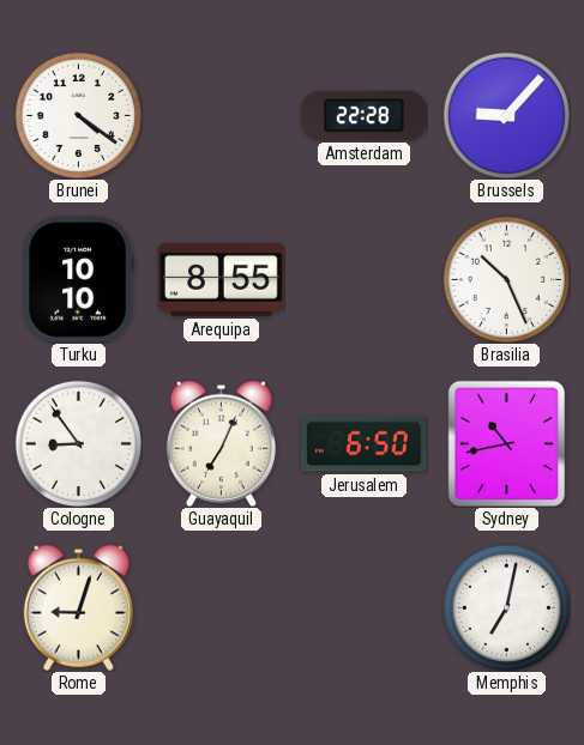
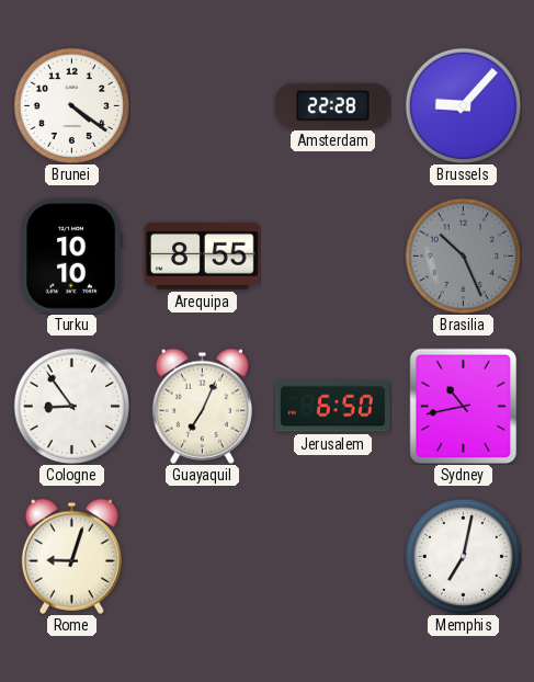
Brasilia dial: white -> grey
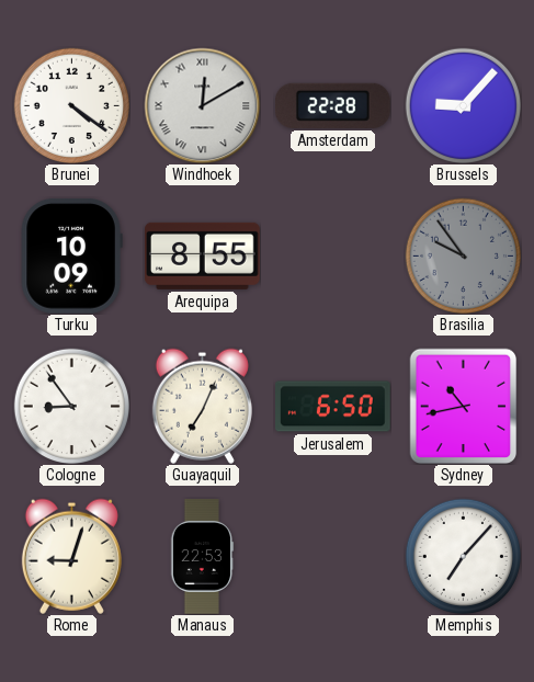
Windhoek: none -> 12:10
Turku: 10:10 -> 10:09
Brasilia: 10:26 -> 9:54
Manaus: none -> 22:53
Memphis: 7:02 -> 7:07
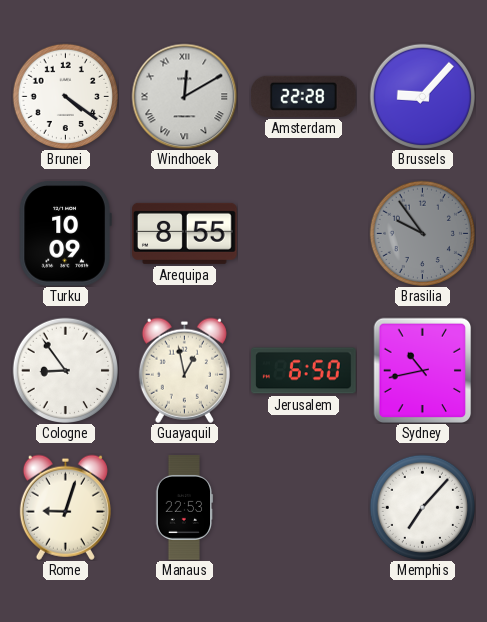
Guayaquil: 7:04 -> 12:58
